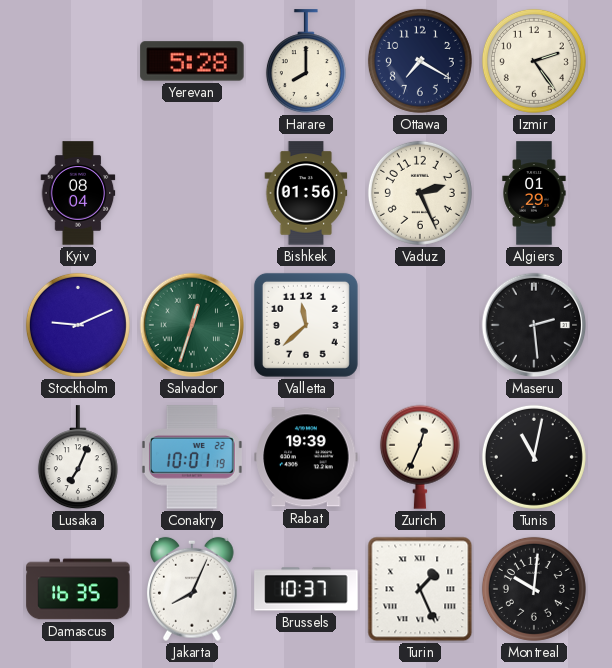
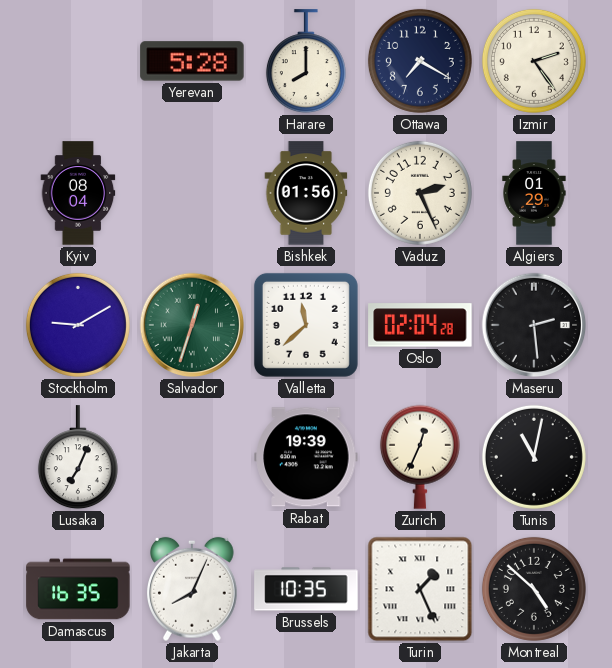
Stockholm: 9:11 -> 9:10
Oslo: none -> 02:04
Conakry: 10:01 -> none
Brussels: 10:37 -> 10:35
Montreal: 10:01 -> 4:52
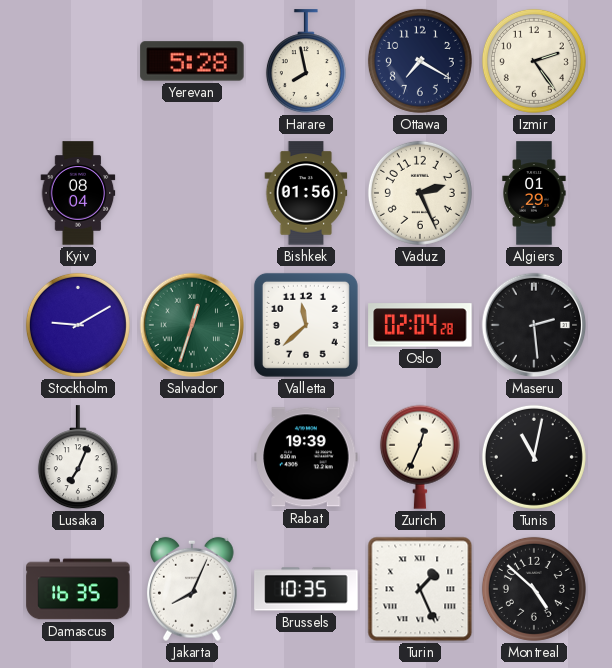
Harare: 8:00 -> 7:58
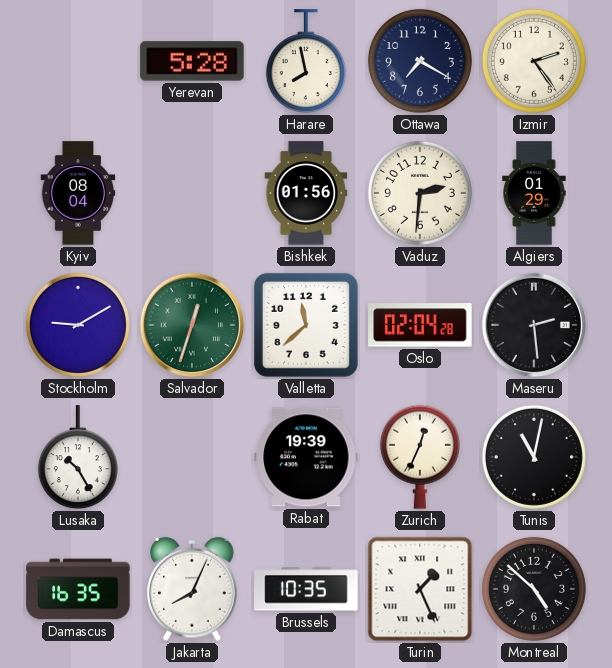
Vaduz: 2:26 -> 2:31
Lusaka: 7:04 -> 10:25
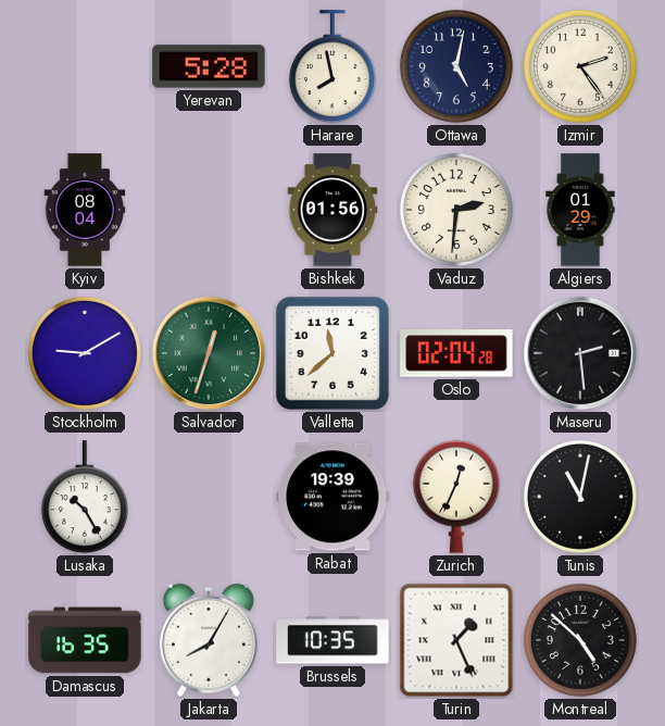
Ottawa: 7:20 -> 5:02
Jakarta: 8:04 -> 8:05
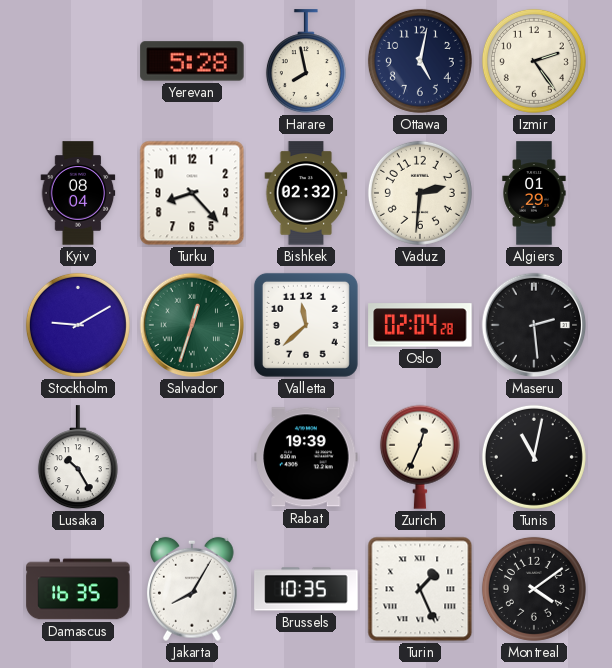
Turku: none -> 8:23
Bishkek: 01:56 -> 02:32
Montreal: 4:52 -> 4:09
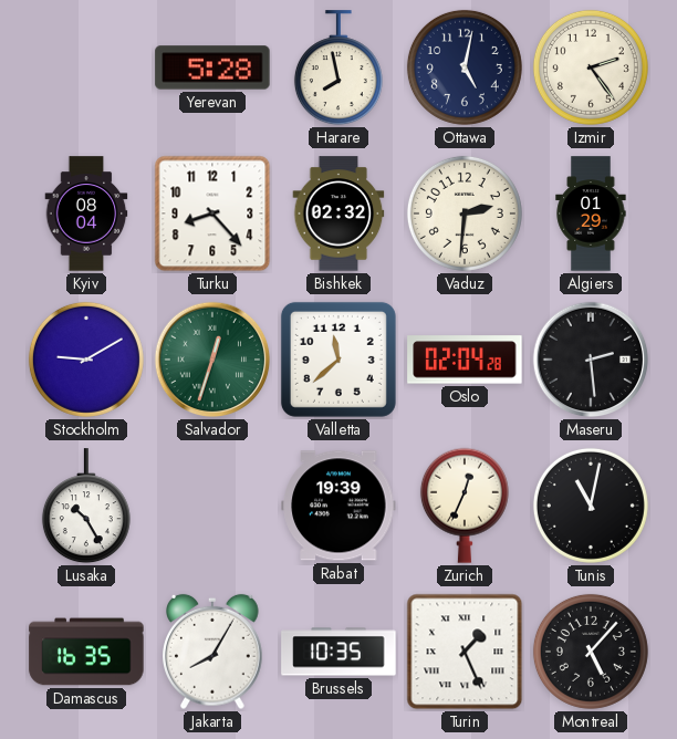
Montreal: 4:09 -> 5:07
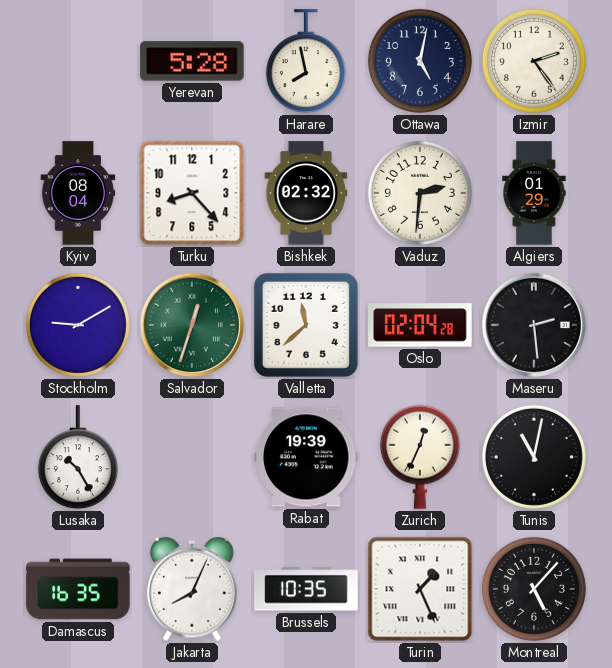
Jakarta: 8:05 -> 8:04
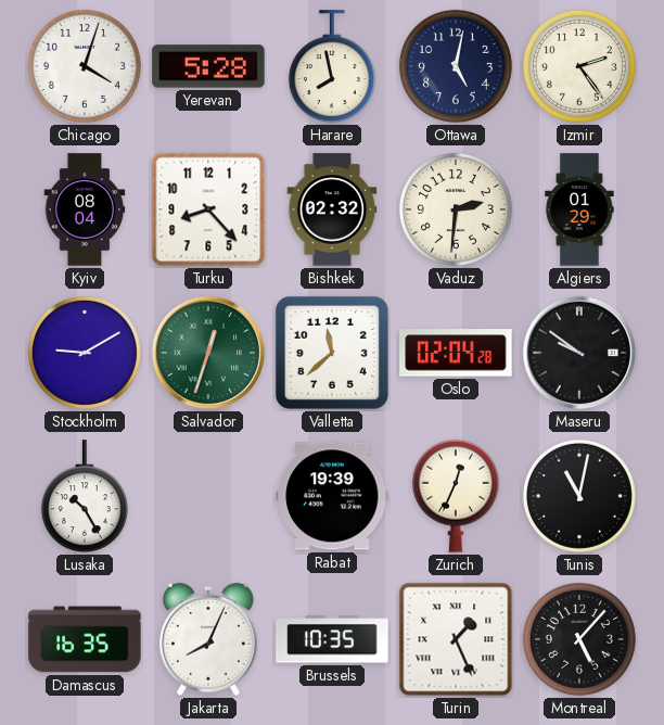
Chicago: none -> 4:03
Maseru: 2:29 -> 9:51
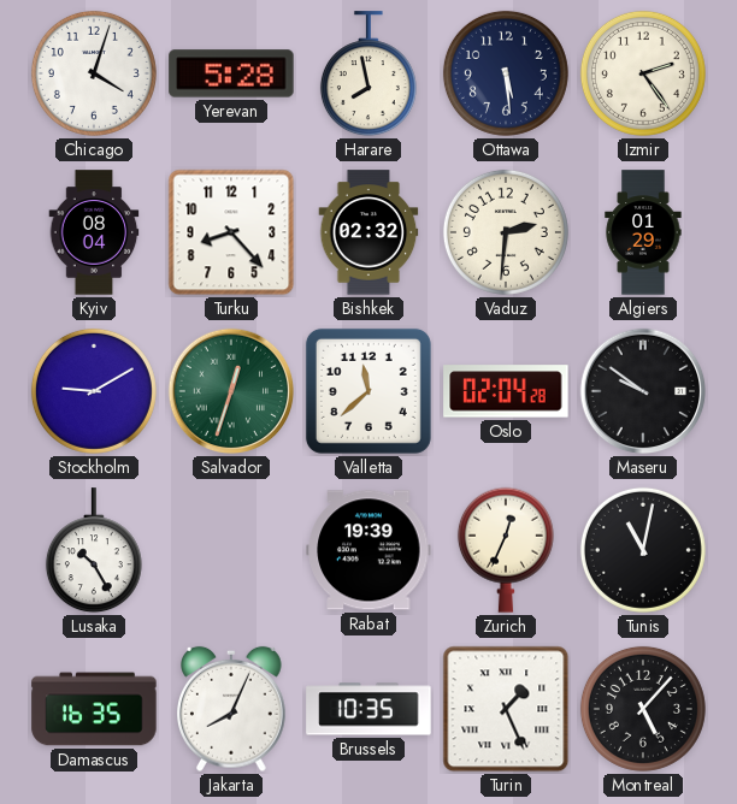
Ottawa: 5:02 -> 5:29
